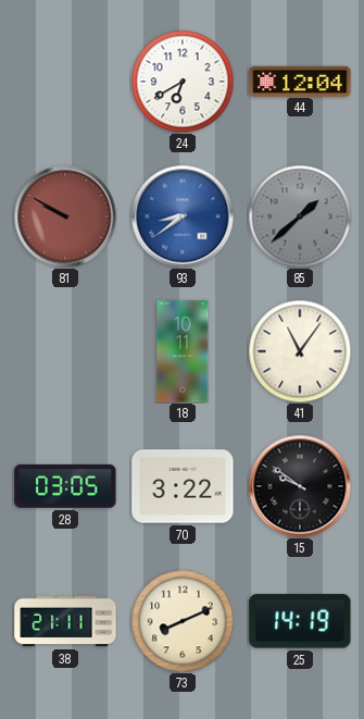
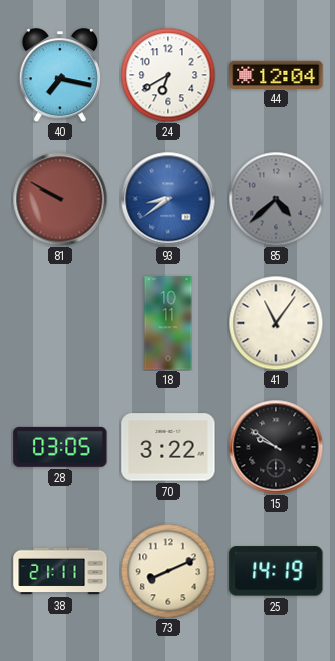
40: none -> 7:17
85: 1:38 -> 4:38
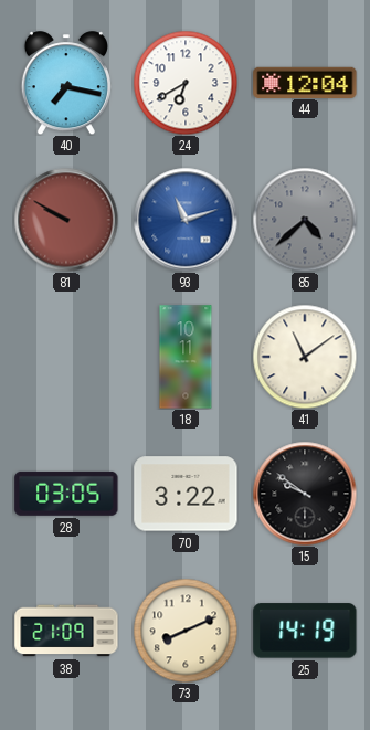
93: 8:39 -> 11:12
41: 11:06 -> 11:09
38: 21:11 -> 21:09
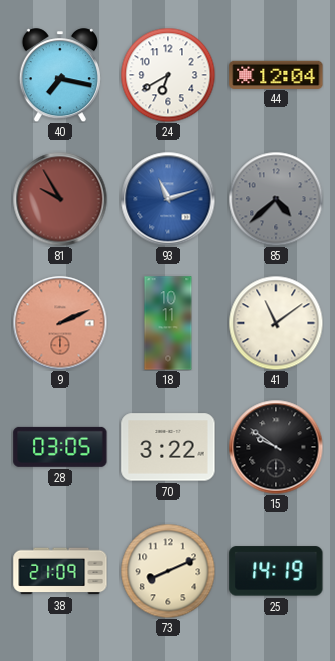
81: 9:50 -> 9:55
9: none -> 2:11
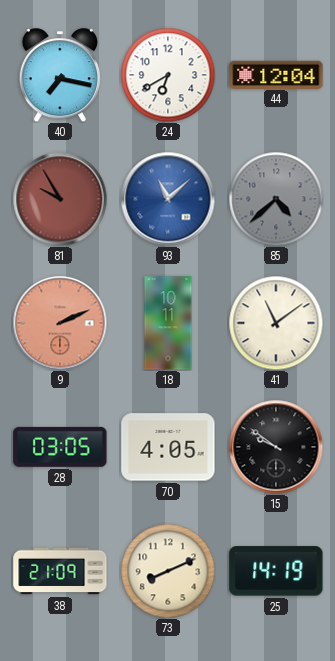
93: 11:12 -> 11:08
70: 3:22 -> 4:05
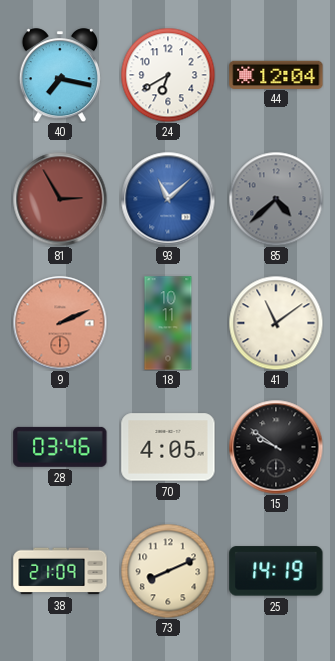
81: 9:55 -> 2:55
28: 03:05 -> 03:46
